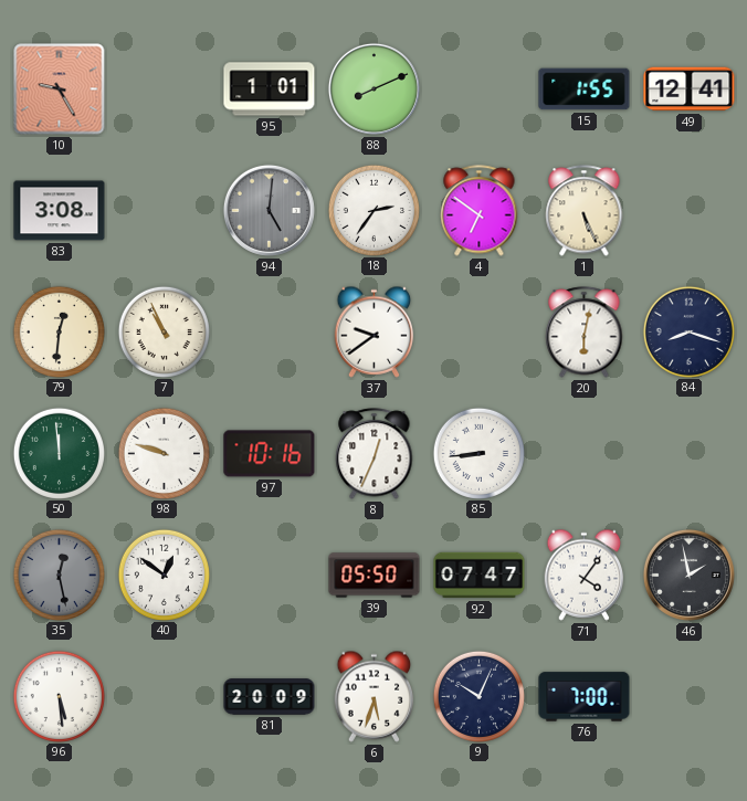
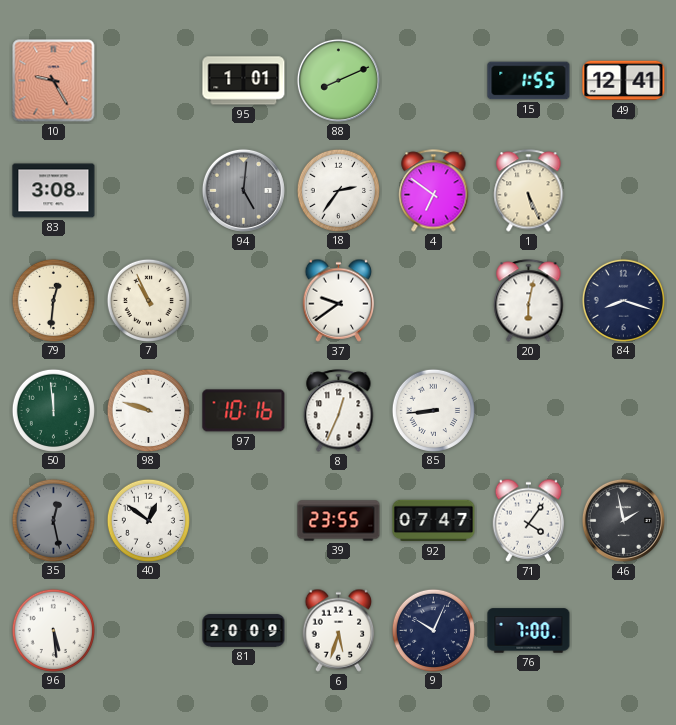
39: 05:50 -> 23:55
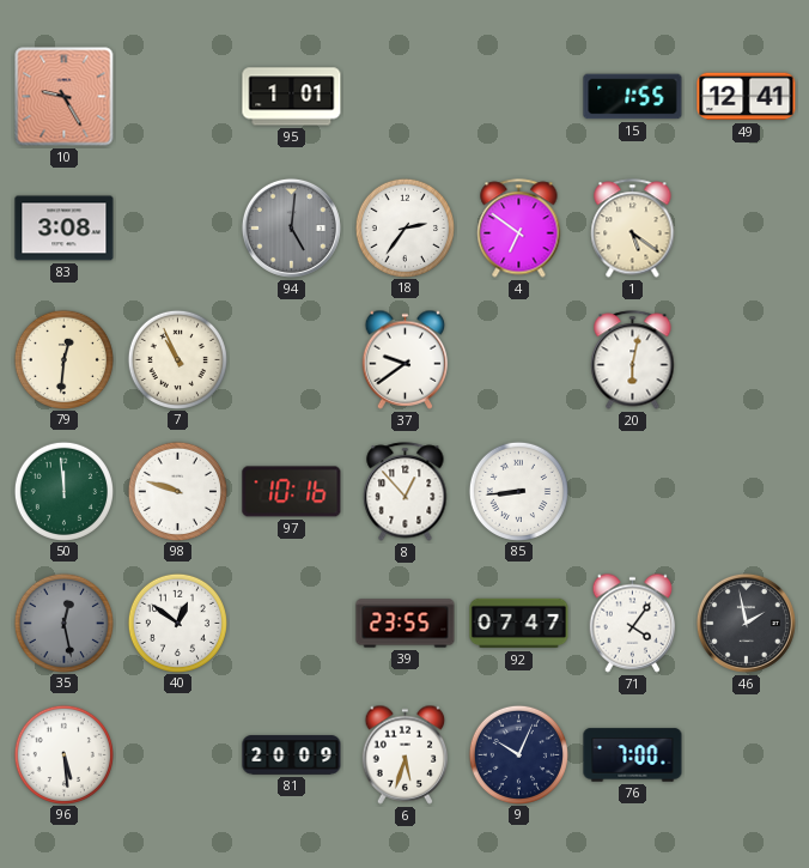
88: 8:11 -> none
1: 5:26 -> 5:21
84: 8:18 -> none
8: 12:34 -> 12:53
